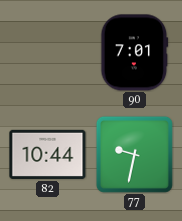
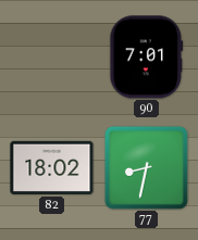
82: 10:44 -> 18:02
77: 9:32 -> 8:32
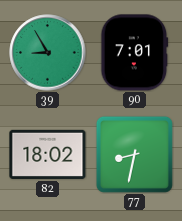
39: none -> 8:55
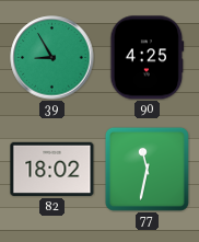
90: 7:01 -> 4:25
77: 8:32 -> 11:32
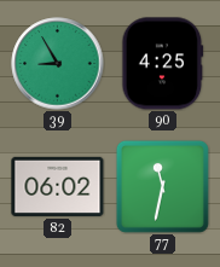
82: 18:02 -> 06:02
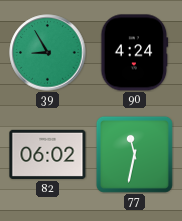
90: 4:25 -> 4:24
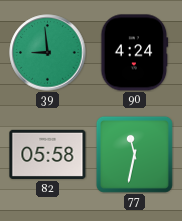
39: 8:55 -> 8:59
82: 06:02 -> 05:58
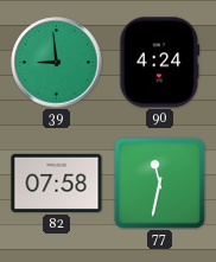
82: 05:58 -> 07:58
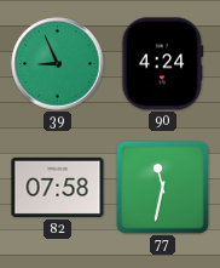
39: 8:59 -> 8:56
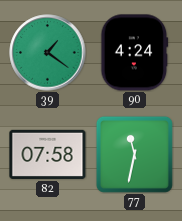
39: 8:56 -> 1:21
